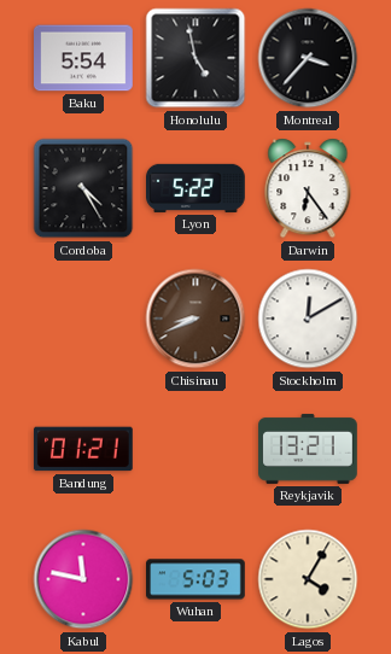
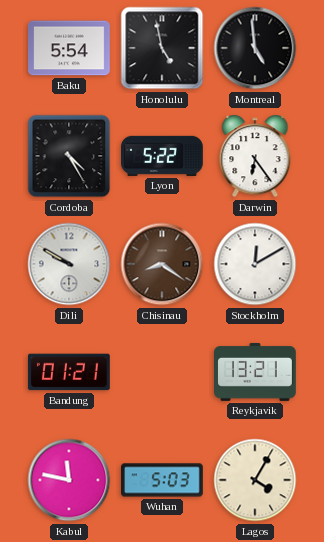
Montreal: 3:37 -> 4:59
Dili: none -> 9:50
Chisinau: 8:41 -> 8:21
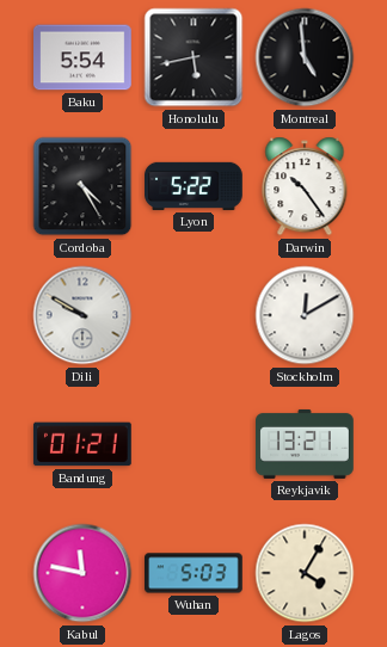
Honolulu: 4:58 -> 5:43
Darwin: 6:24 -> 10:24
Chisinau: 8:21 -> none
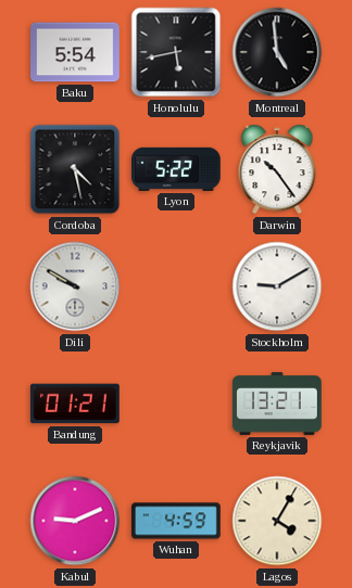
Cordoba: 4:25 -> 4:28
Stockholm: 12:10 -> 9:10
Kabul: 11:47 -> 9:11
Wuhan: 5:03 -> 4:59
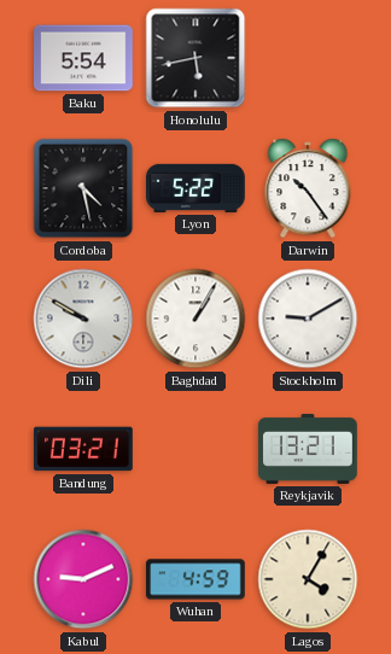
Montreal: 4:59 -> none
Baghdad: none -> 1:05
Bandung: 01:21 -> 03:21
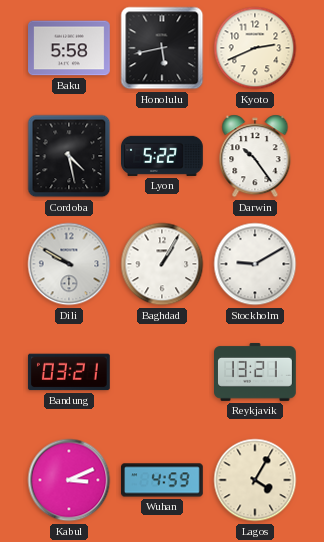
Baku: 5:54 -> 5:58
Kyoto: none -> 2:41
Kabul: 9:11 -> 3:11
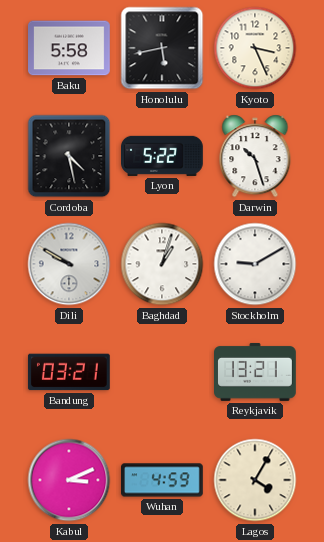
Kyoto: 2:41 -> 3:26
Darwin: 10:24 -> 10:27
Baghdad: 1:05 -> 1:03
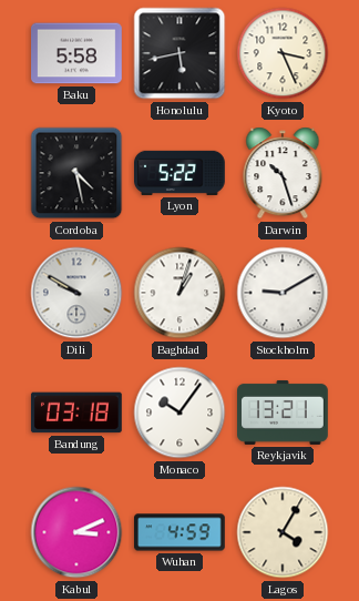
Bandung: 03:21 -> 03:18
Monaco: none -> 10:06
